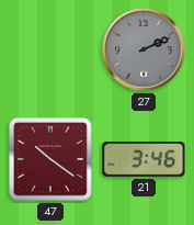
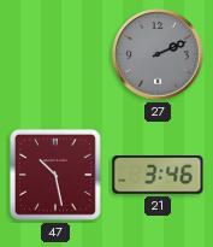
47: 10:21 -> 10:28
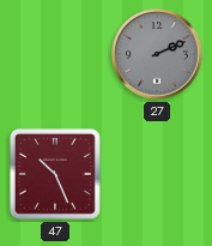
47: 10:28 -> 10:26
21: 3:46 -> none
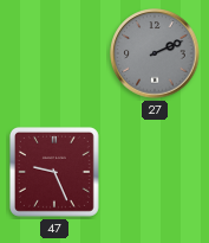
47: 10:26 -> 9:26
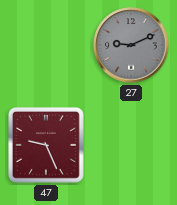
27: 2:11 -> 9:11
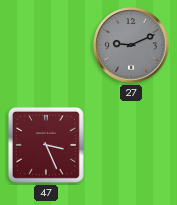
47: 9:26 -> 3:26
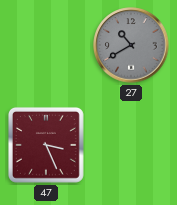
27: 9:11 -> 10:40
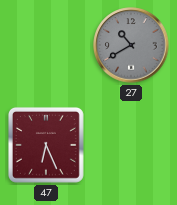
47: 3:26 -> 6:26
